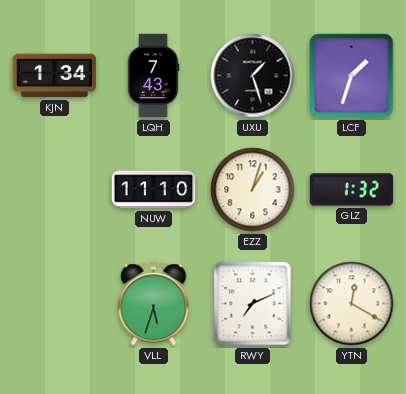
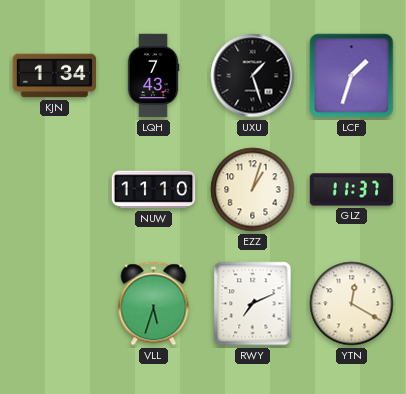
GLZ: 1:32 -> 11:37
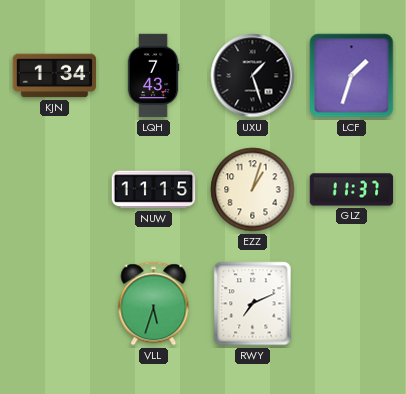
NUW: 11:10 -> 11:15
YTN: 12:20 -> none
